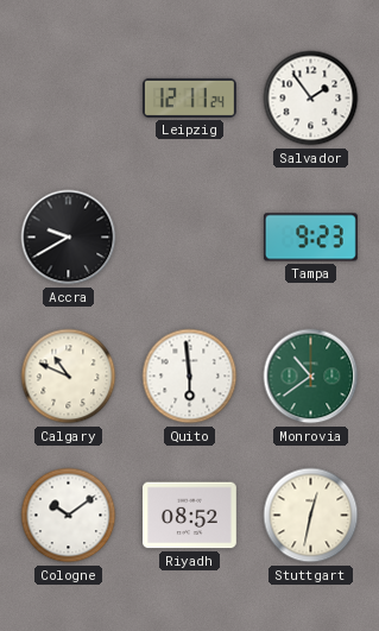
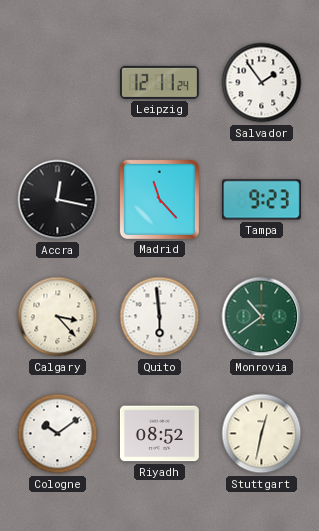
Accra: 9:40 -> 12:17
Madrid: none -> 11:23
Calgary: 10:49 -> 3:23
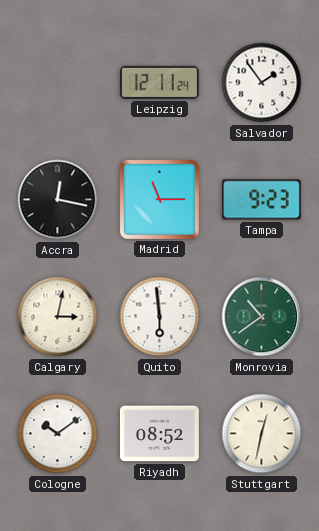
Madrid: 11:23 -> 11:15
Calgary: 3:23 -> 3:02
